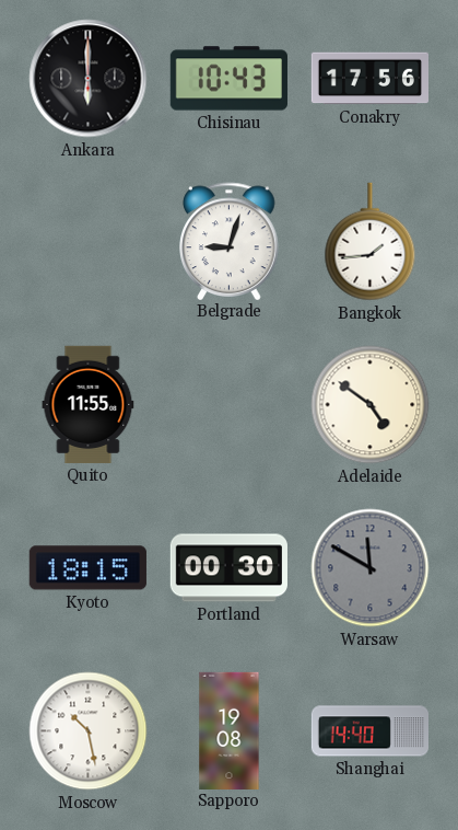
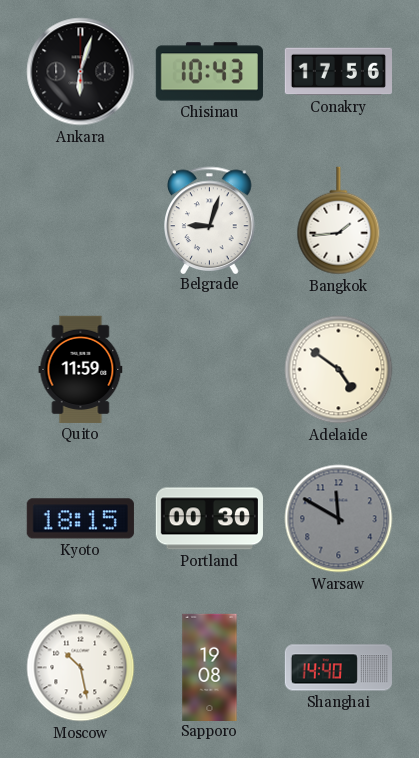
Ankara: 6:00 -> 6:03
Quito: 11:55 -> 11:59
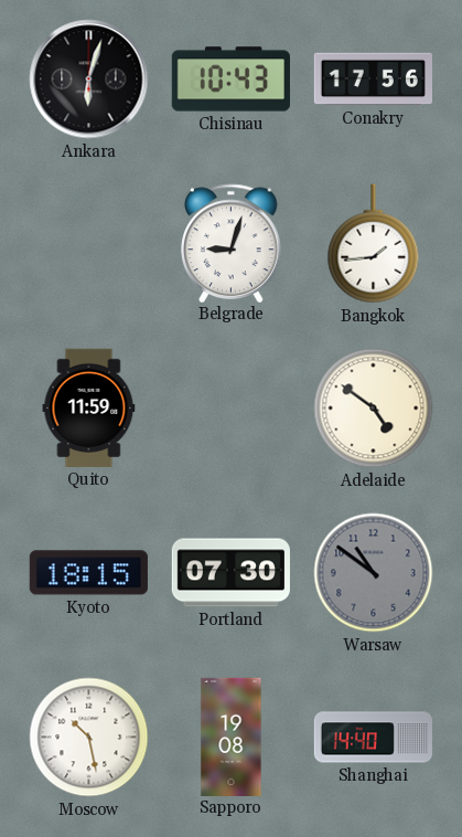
Portland: 00:30 -> 07:30
Warsaw: 11:50 -> 10:51
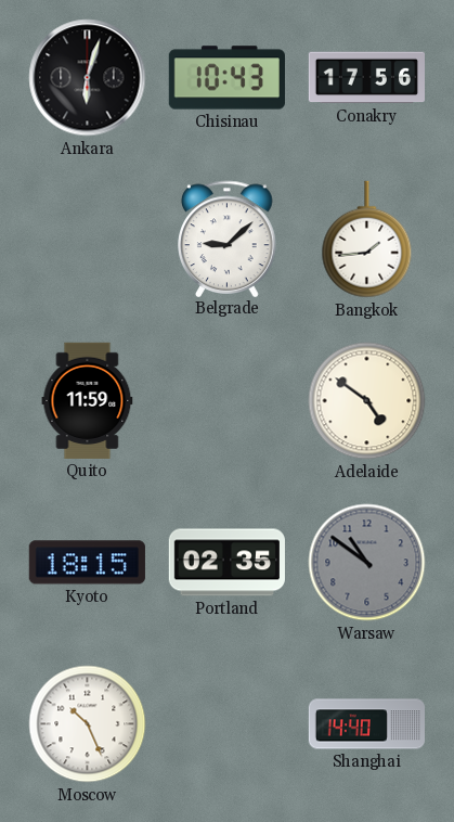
Belgrade: 9:03 -> 9:08
Portland: 07:30 -> 02:35
Moscow: 10:28 -> 10:26
Sapporo: 19:08 -> none
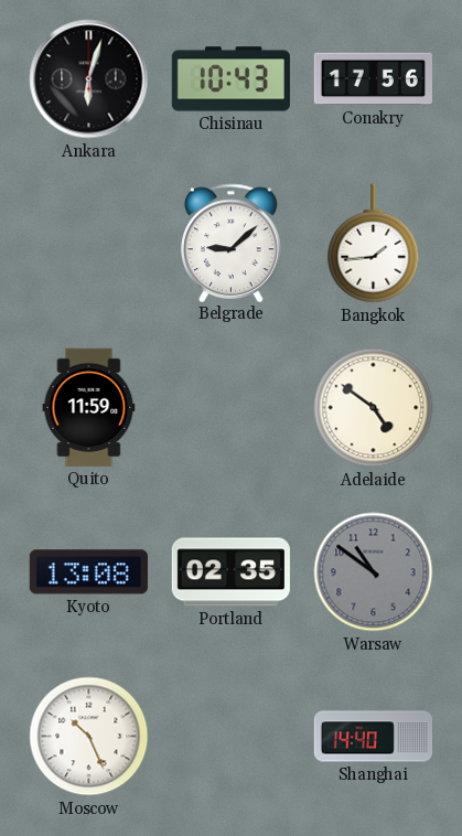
Kyoto: 18:15 -> 13:08
